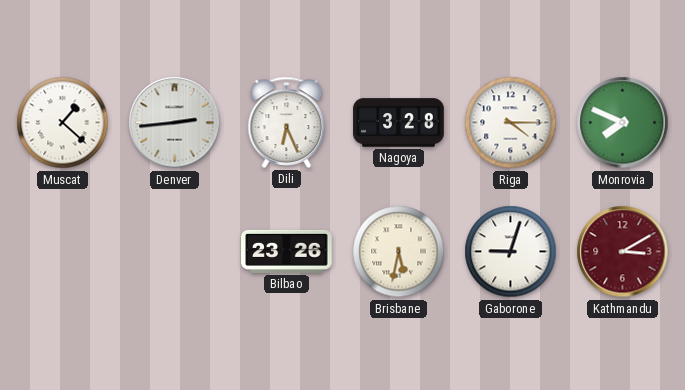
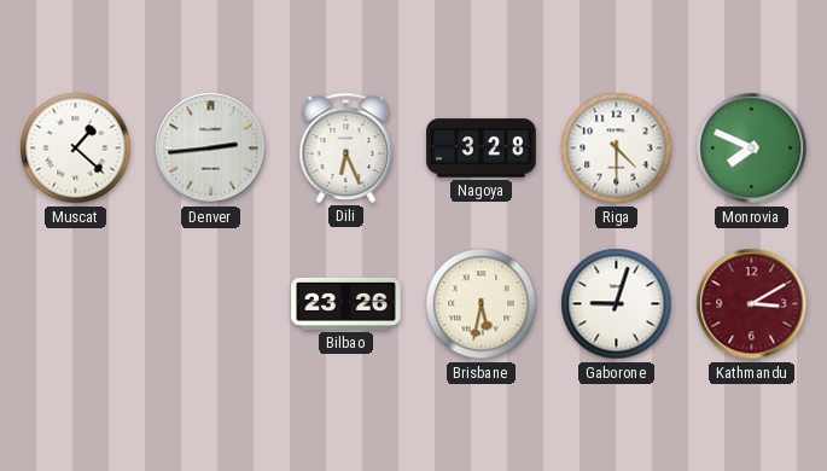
Riga: 4:15 -> 4:30
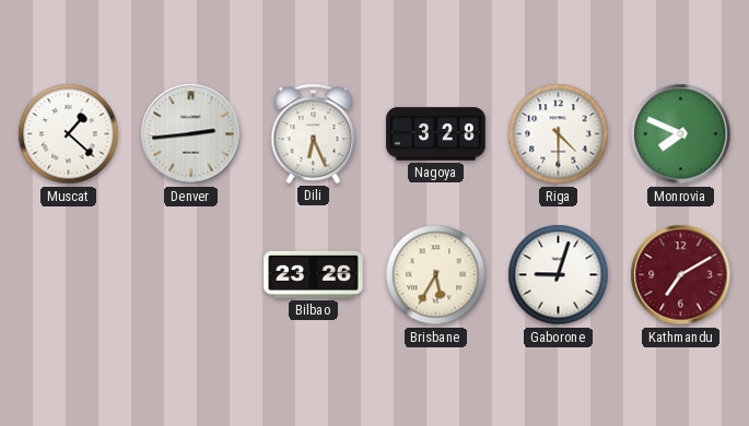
Brisbane: 5:32 -> 5:35
Kathmandu: 3:10 -> 7:10
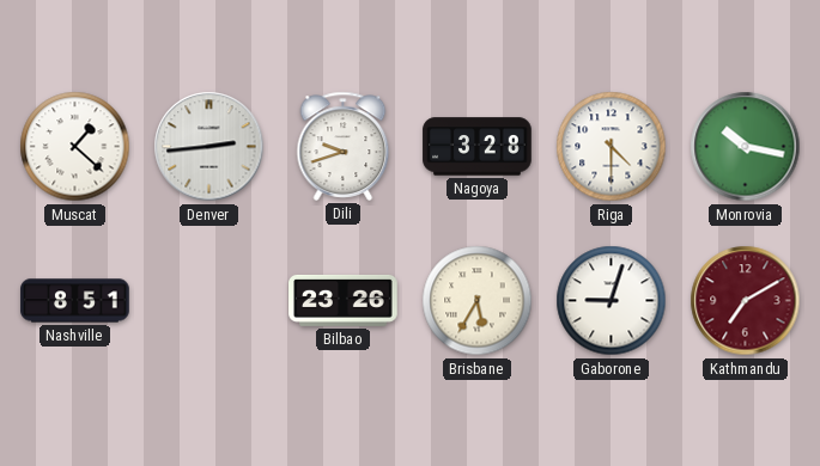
Dili: 6:26 -> 9:42
Monrovia: 7:49 -> 10:17
Nashville: none -> 8:51
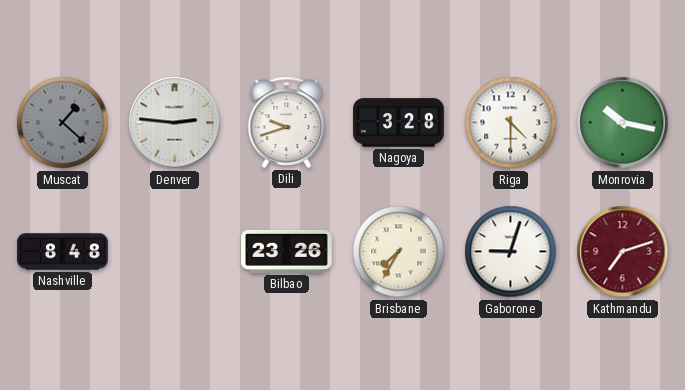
Muscat dial: white -> grey
Denver: 2:44 -> 2:46
Nashville: 8:51 -> 8:48
Brisbane: 5:35 -> 7:35
Kathmandu: 7:10 -> 7:12
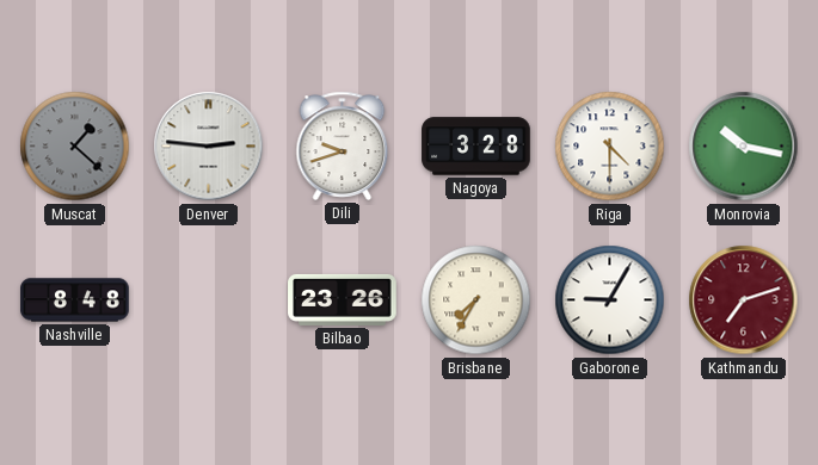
Gaborone: 9:03 -> 9:05
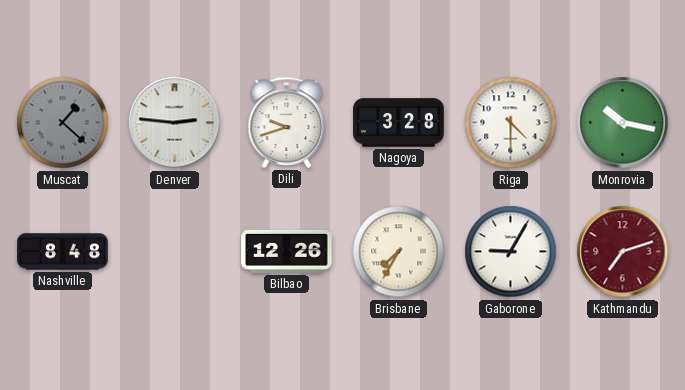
Bilbao: 23:26 -> 12:26
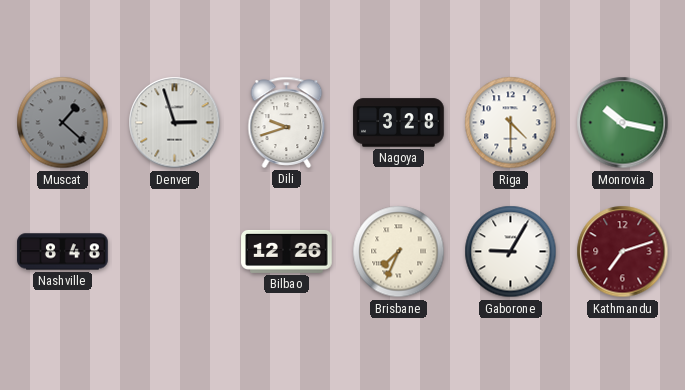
Denver: 2:46 -> 2:57
Brisbane: 7:35 -> 7:34
